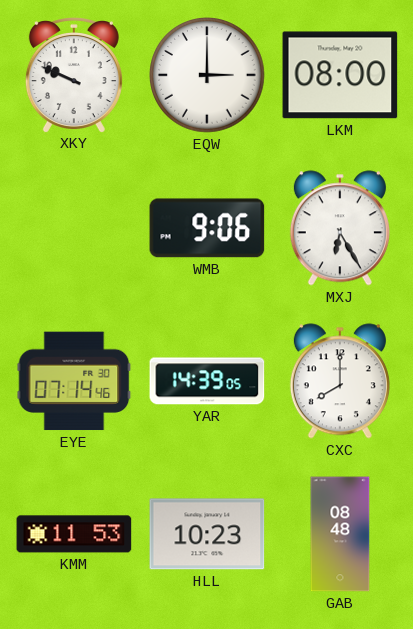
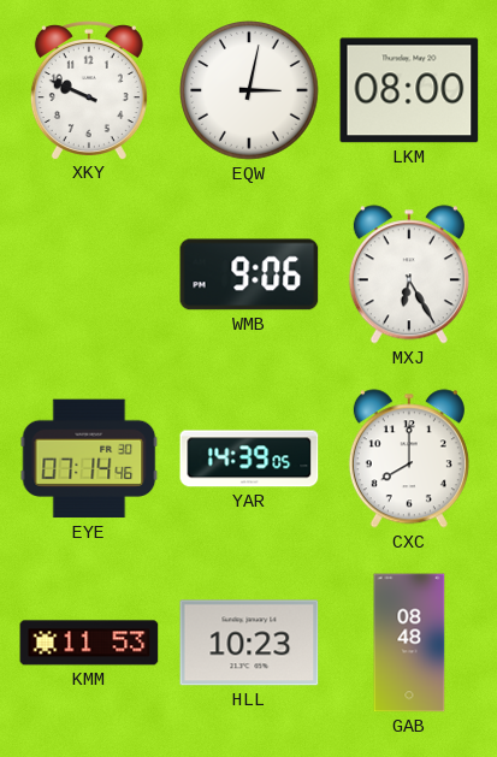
EQW: 3:00 -> 3:02
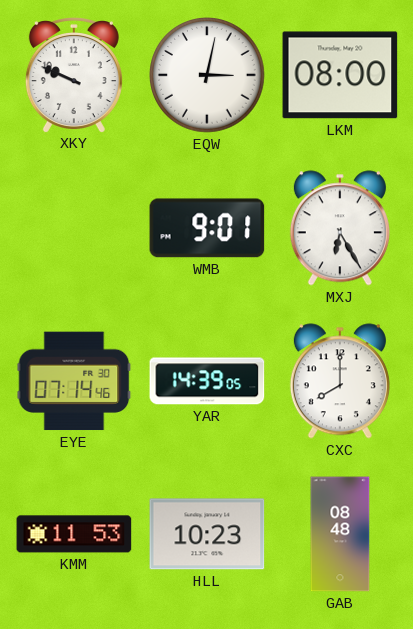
WMB: 9:06 -> 9:01
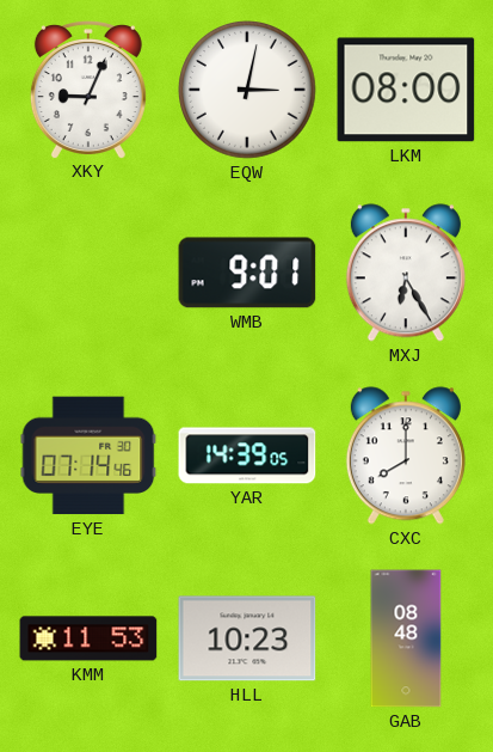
XKY: 9:49 -> 9:04
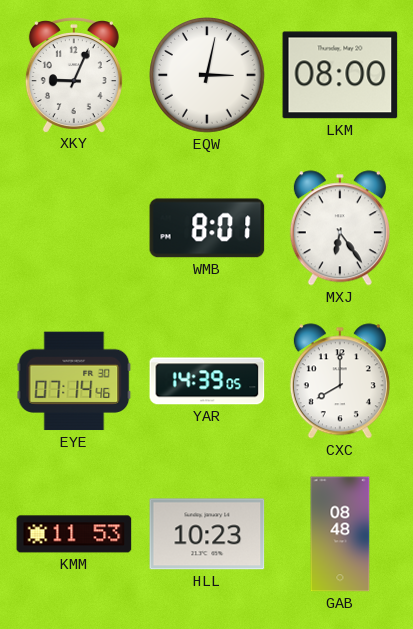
WMB: 9:01 -> 8:01
MXJ: 6:25 -> 6:24
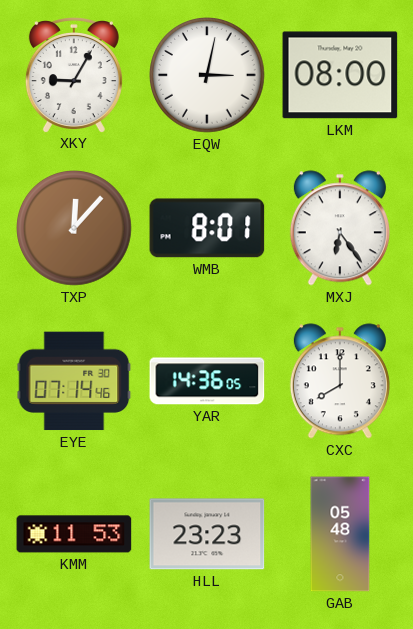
XKY: 9:04 -> 9:05
TXP: none -> 12:07
YAR: 14:39 -> 14:36
HLL: 10:23 -> 23:23
GAB: 08:48 -> 05:48
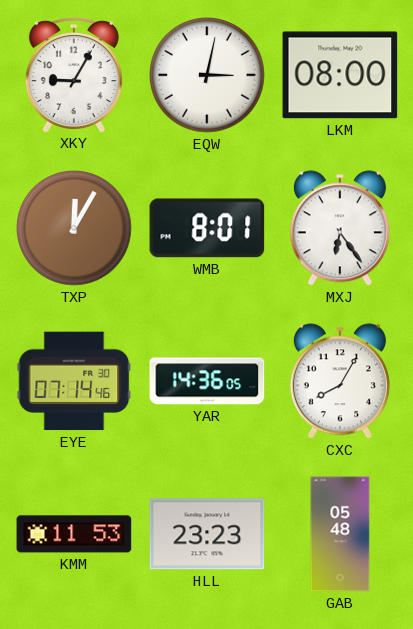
TXP: 12:07 -> 12:05
CXC: 8:00 -> 8:05
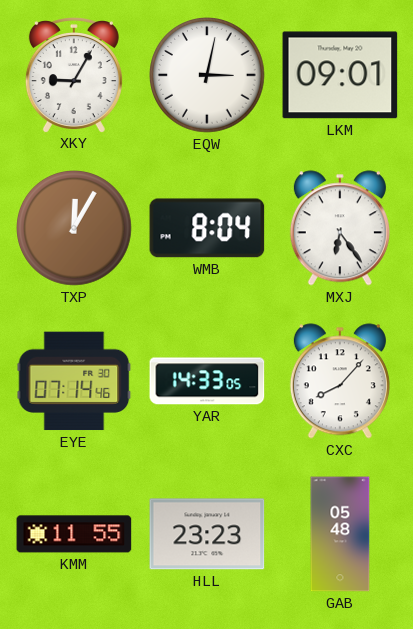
LKM: 08:00 -> 09:01
WMB: 8:01 -> 8:04
YAR: 14:36 -> 14:33
CXC: 8:05 -> 8:07
KMM: 11:53 -> 11:55
